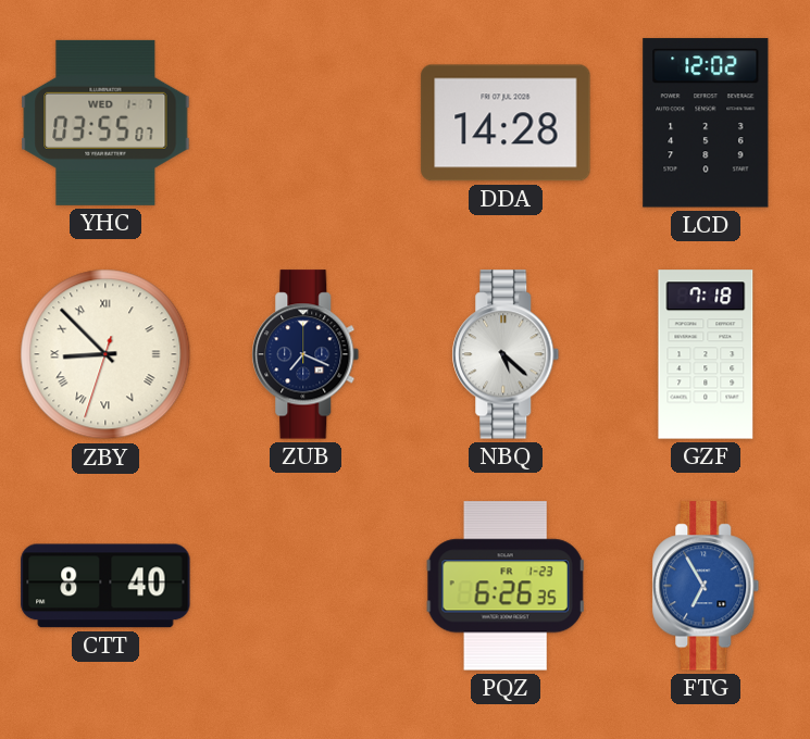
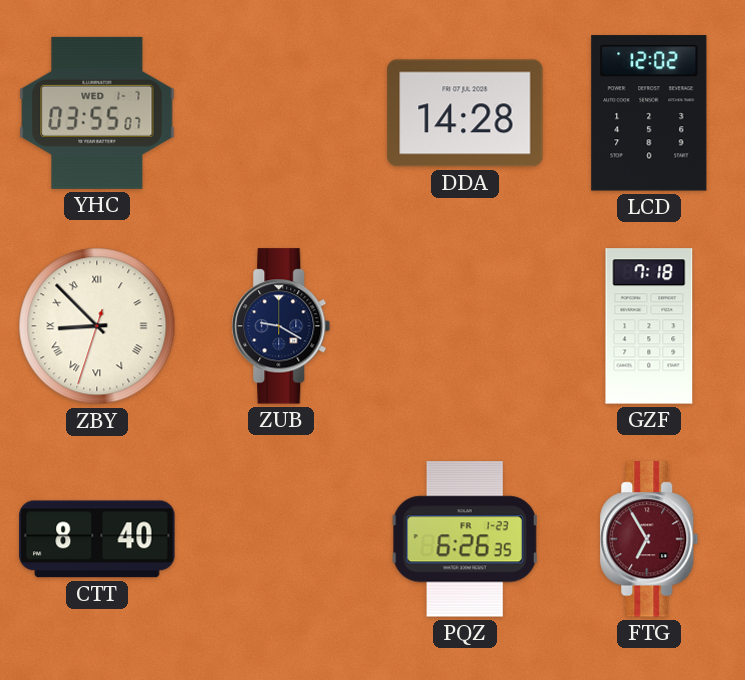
ZUB: 7:19 -> 9:20
NBQ: 5:22 -> none
FTG dial: blue -> burgundy
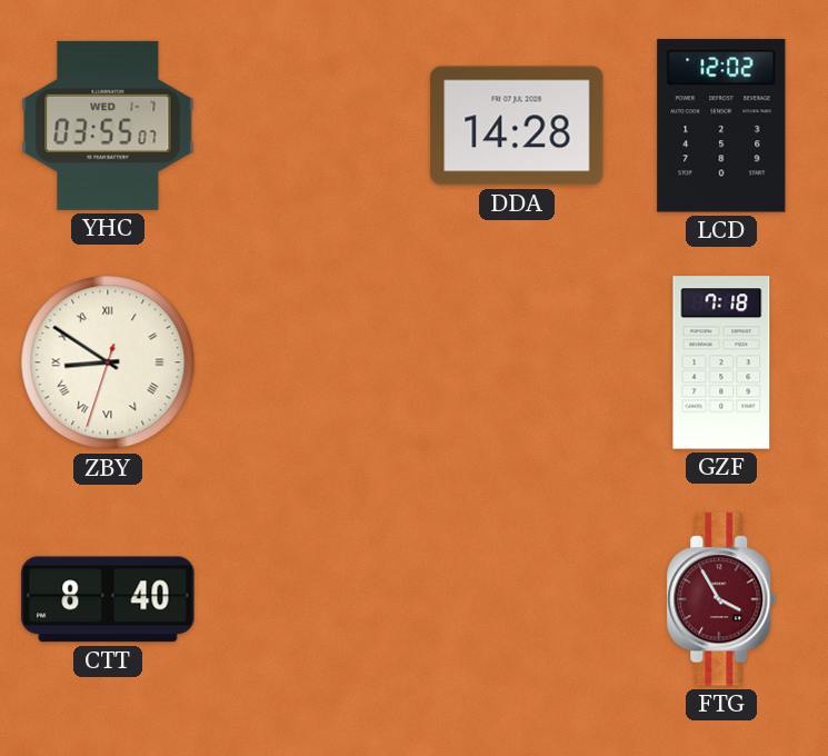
ZBY: 8:52 -> 8:50
ZUB: 9:20 -> none
PQZ: 6:26 -> none
FTG: 6:55 -> 3:55
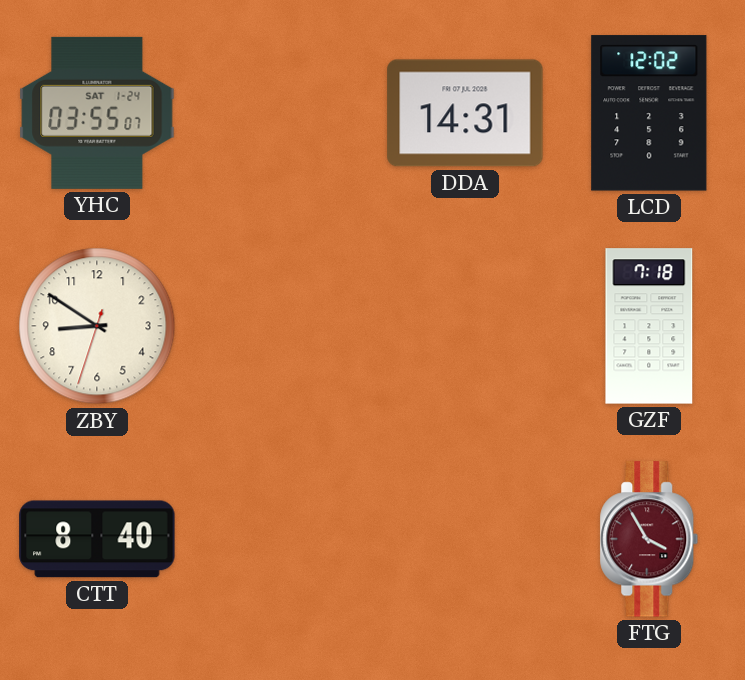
YHC date: WED 1-7 -> SAT 1-24
DDA: 14:28 -> 14:31
ZBY numerals: Roman -> Arabic
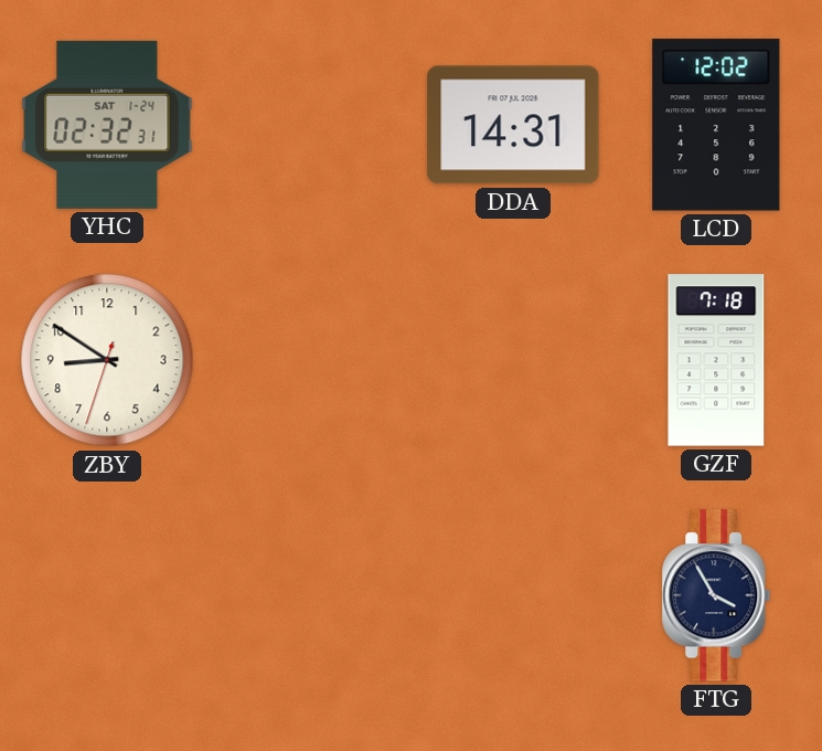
YHC: 03:55 -> 02:32
CTT: 8:40 -> none
FTG dial: burgundy -> navy
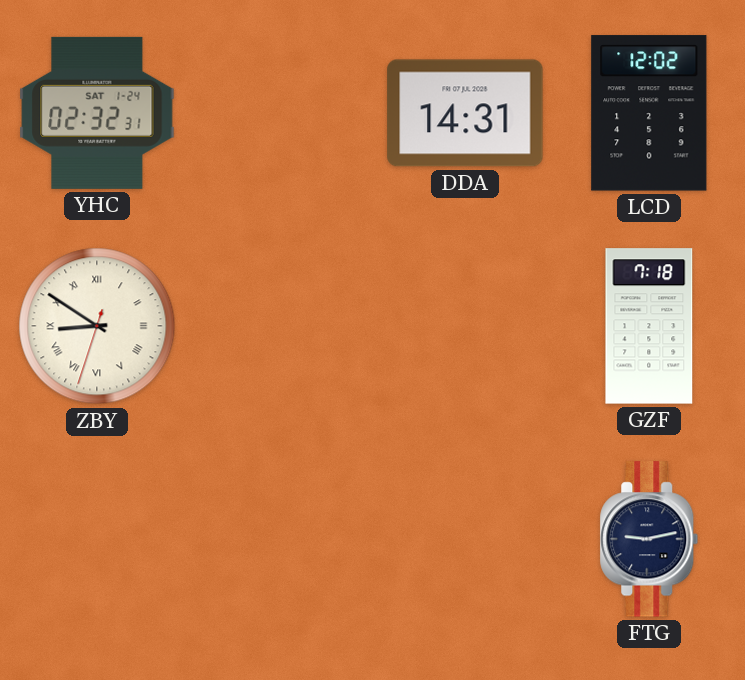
ZBY numerals: Arabic -> Roman
FTG: 3:55 -> 9:13
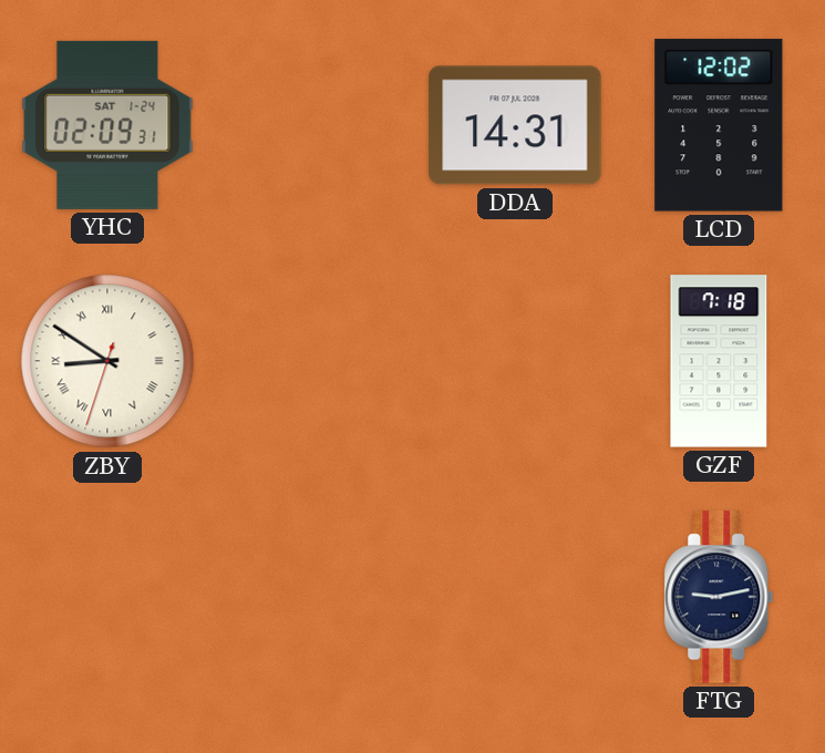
YHC: 02:32 -> 02:09
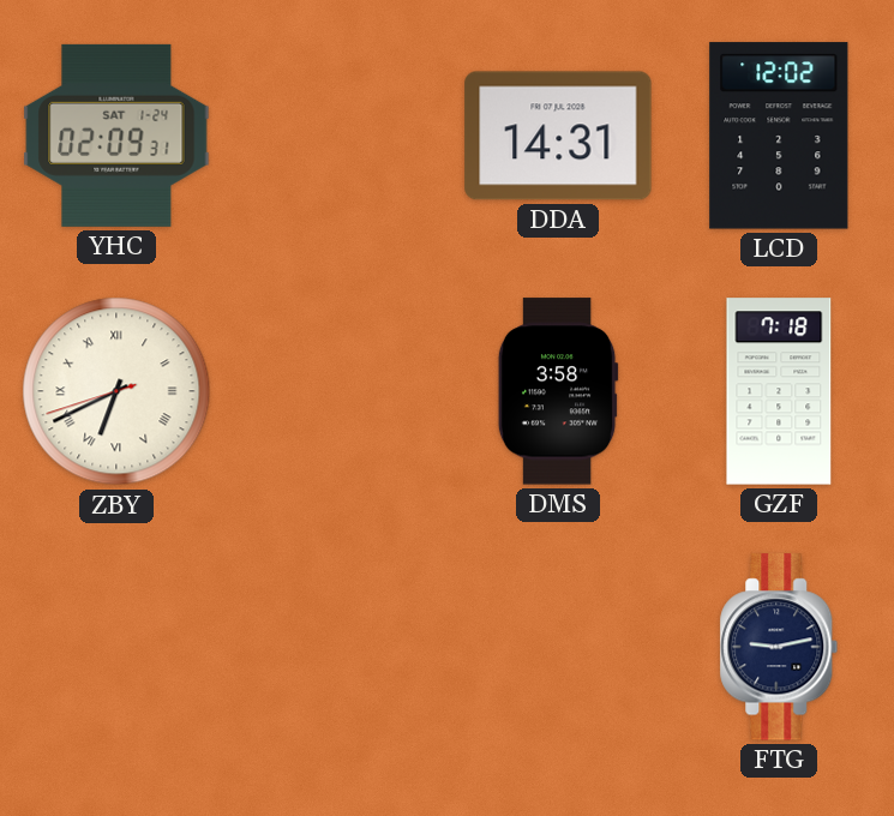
ZBY: 8:50 -> 6:40
DMS: none -> 3:58
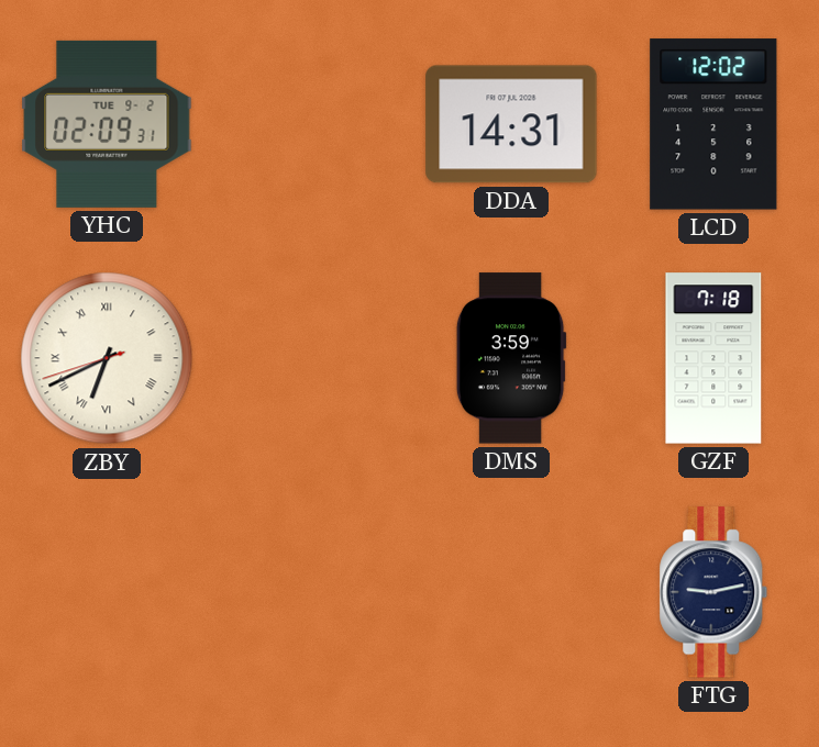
YHC date: SAT 1-24 -> TUE 9-2
DMS: 3:58 -> 3:59
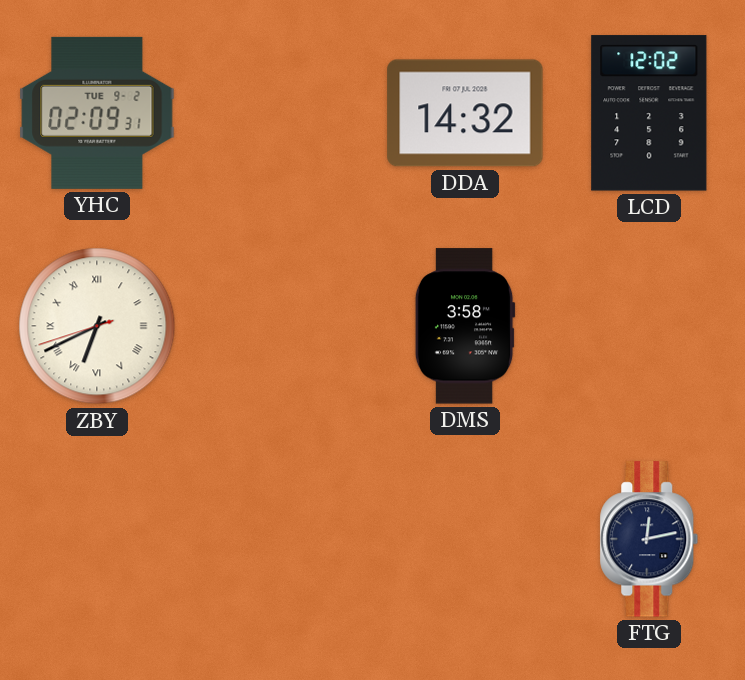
DDA: 14:31 -> 14:32
DMS: 3:59 -> 3:58
GZF: 7:18 -> none
FTG: 9:13 -> 12:13
